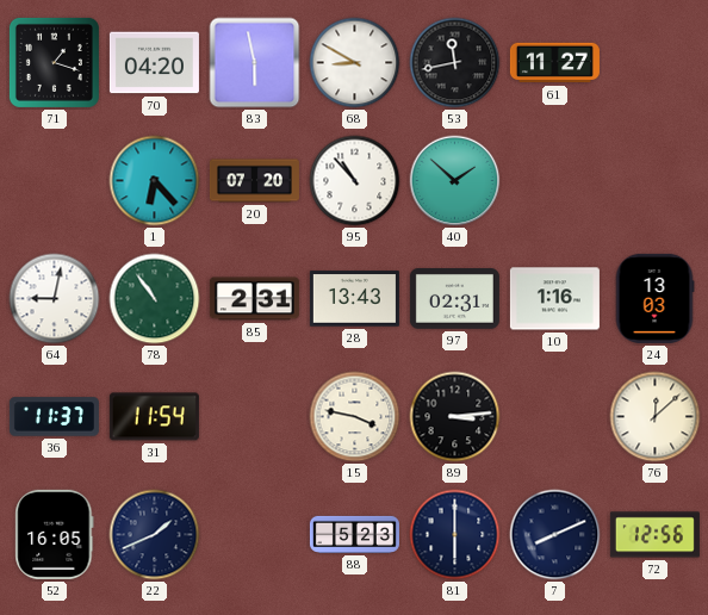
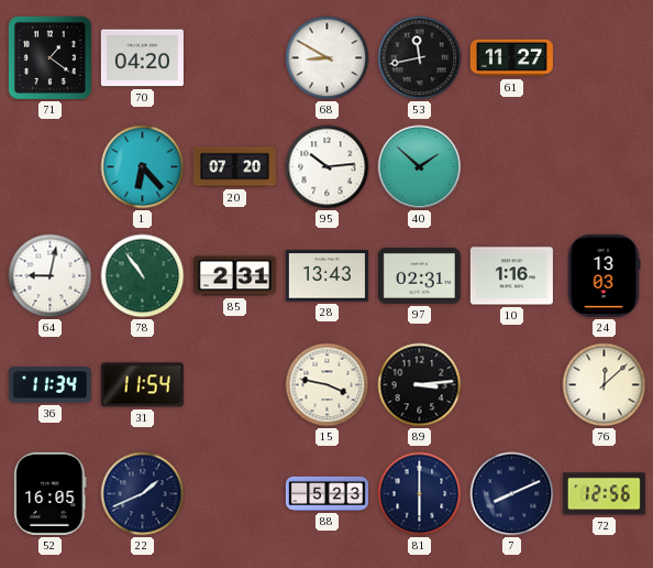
71: 1:18 -> 1:21
83: 5:58 -> none
95: 10:53 -> 10:14
36: 11:37 -> 11:34
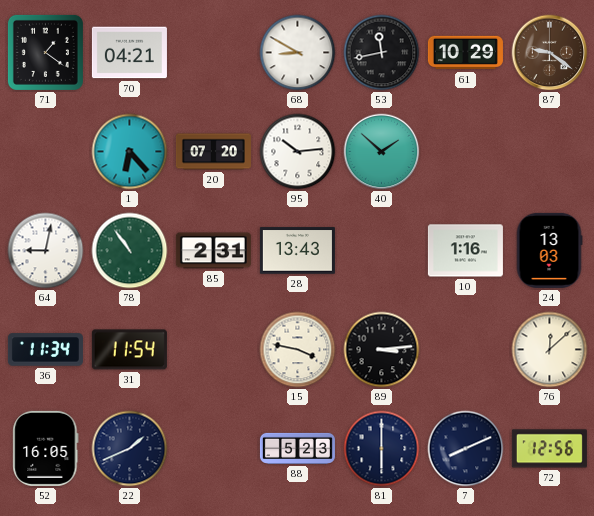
70: 04:20 -> 04:21
61: 11:27 -> 10:29
87: none -> 9:21
97: 02:31 -> none
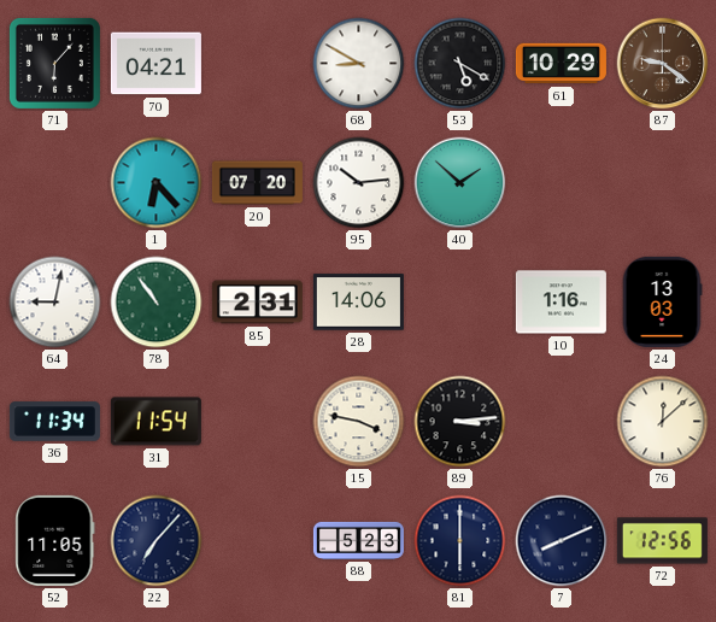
71: 1:21 -> 6:07
53: 11:43 -> 5:20
28: 13:43 -> 14:06
52: 16:05 -> 11:05
22: 1:41 -> 7:07
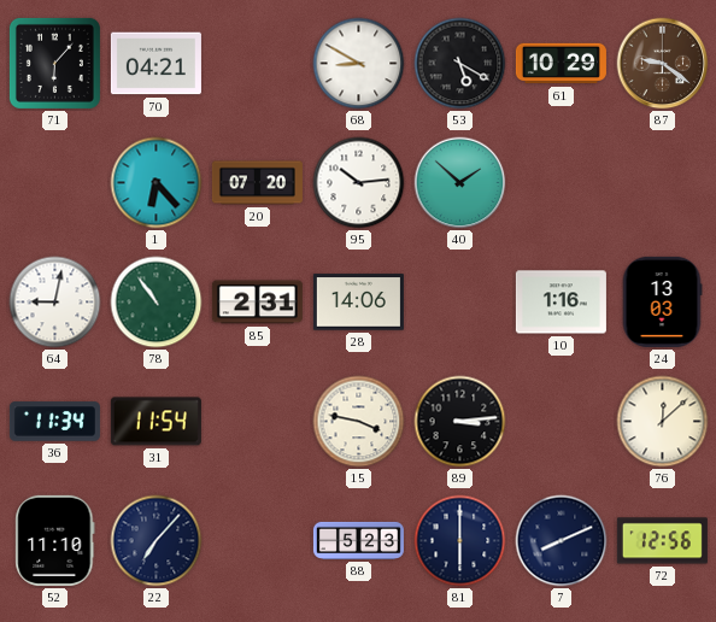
52: 11:05 -> 11:10
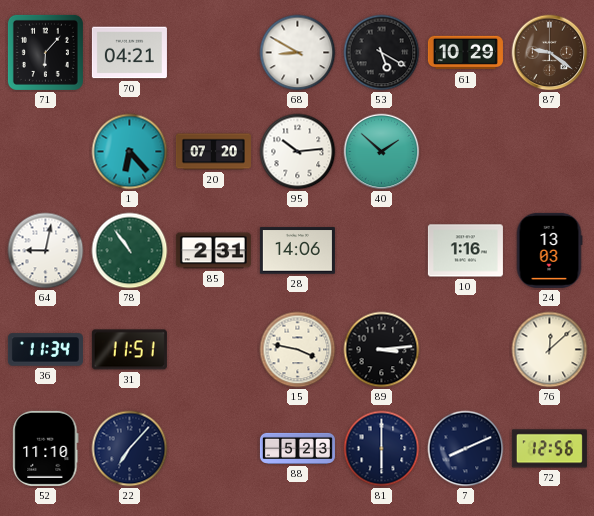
31: 11:54 -> 11:51
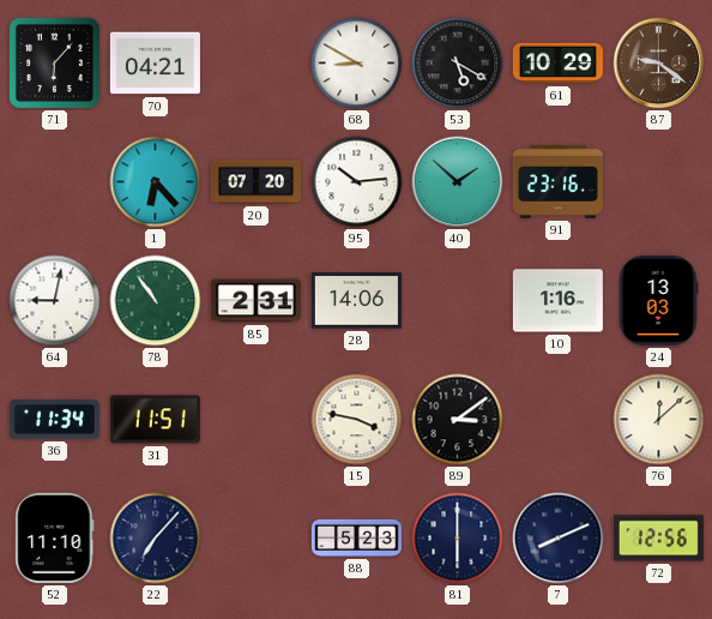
91: none -> 23:16
89: 3:14 -> 3:09
